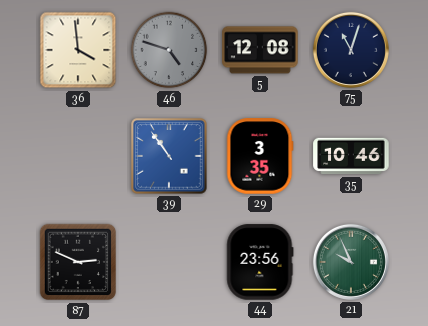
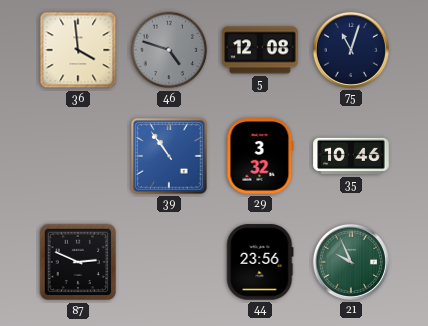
29: 3:35 -> 3:32
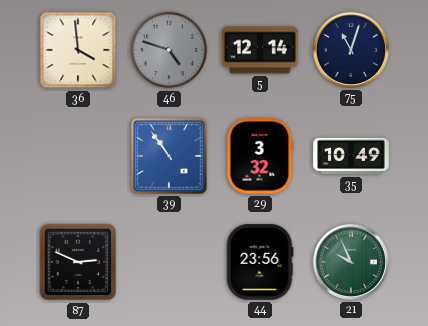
5: 12:08 -> 12:14
35: 10:46 -> 10:49
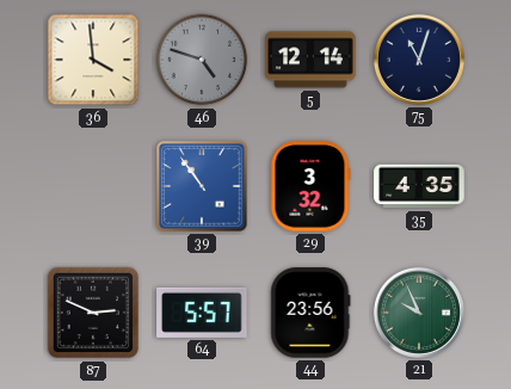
35: 10:49 -> 4:35
64: none -> 5:57
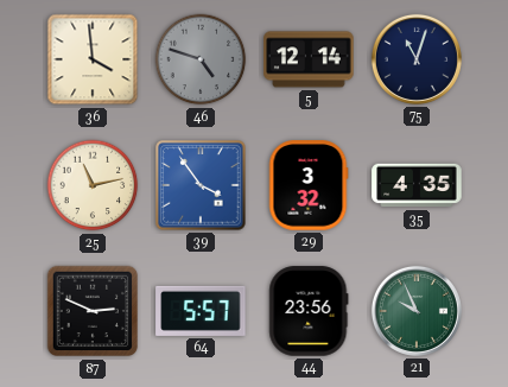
25: none -> 11:13
39: 10:54 -> 3:54
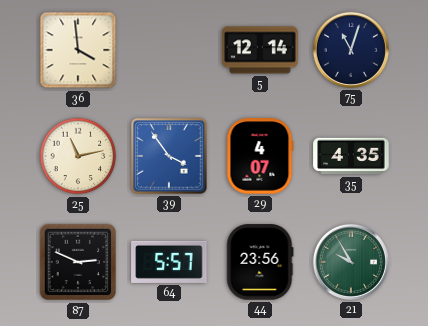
46: 4:48 -> none
29: 3:32 -> 4:07
21: 9:56 -> 9:55
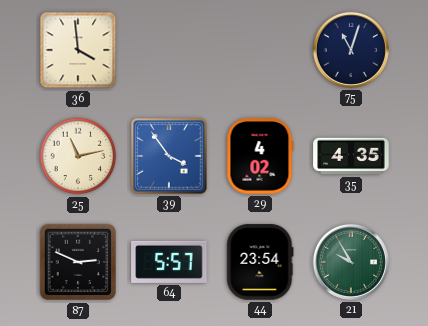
5: 12:14 -> none
29: 4:07 -> 4:02
44: 23:56 -> 23:54
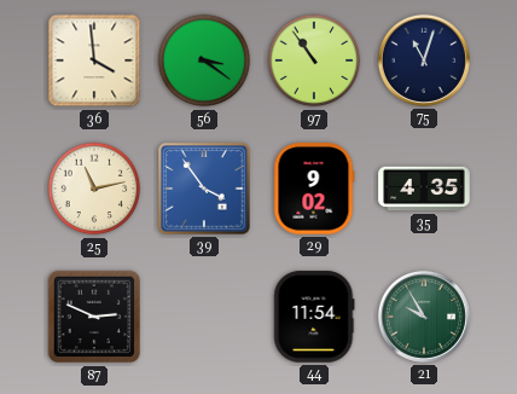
56: none -> 3:21
97: none -> 10:54
29: 4:02 -> 9:02
64: 5:57 -> none
44: 23:54 -> 11:54
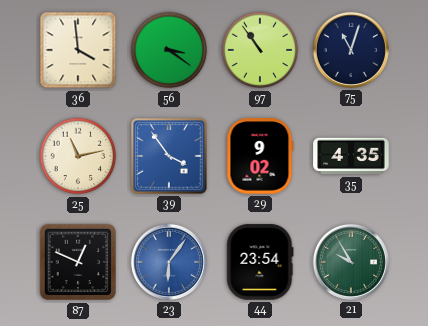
87: 2:49 -> 12:49
23: none -> 6:06
44: 11:54 -> 23:54
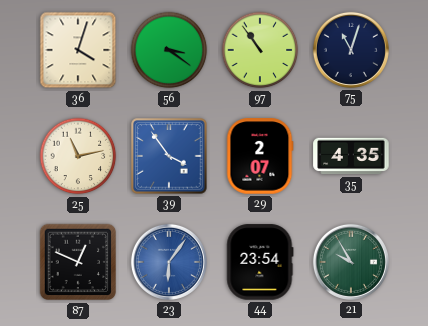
36: 3:59 -> 4:03
29: 9:02 -> 2:07
